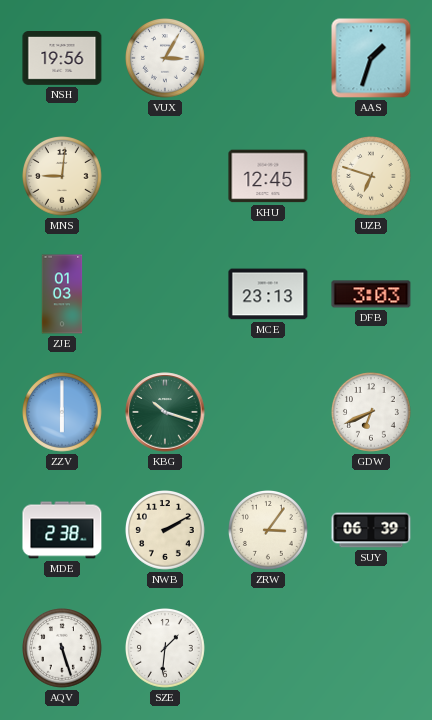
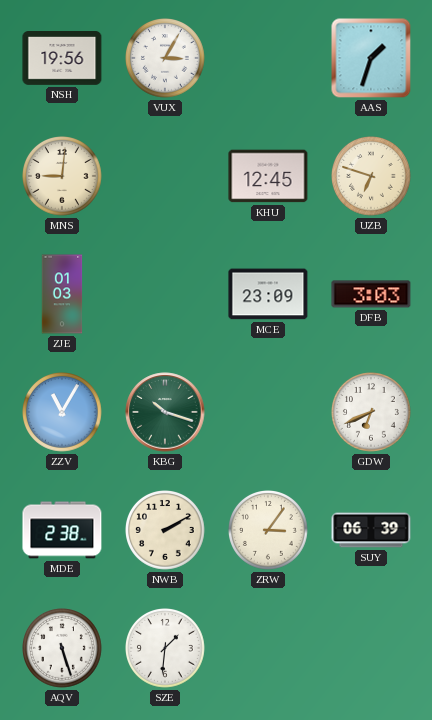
MCE: 23:13 -> 23:09
ZZV: 6:00 -> 11:05
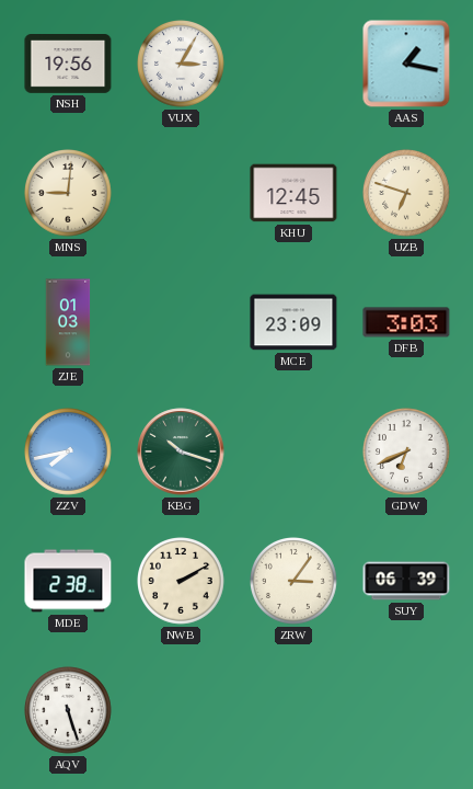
AAS: 1:33 -> 1:17
ZZV: 11:05 -> 7:43
SZE: 1:31 -> none
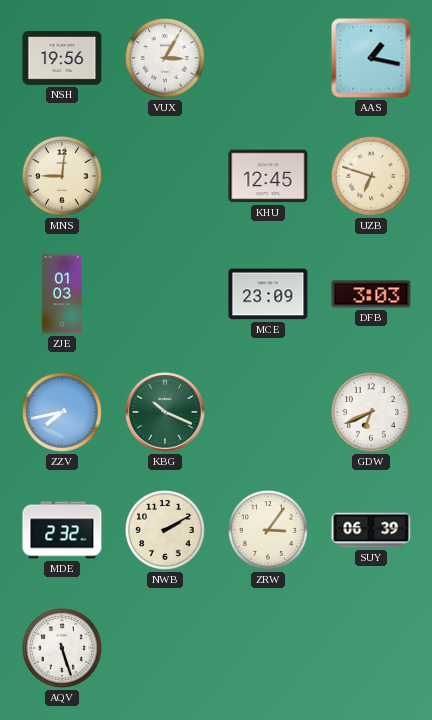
KBG: 10:18 -> 10:19
MDE: 2:38 -> 2:32
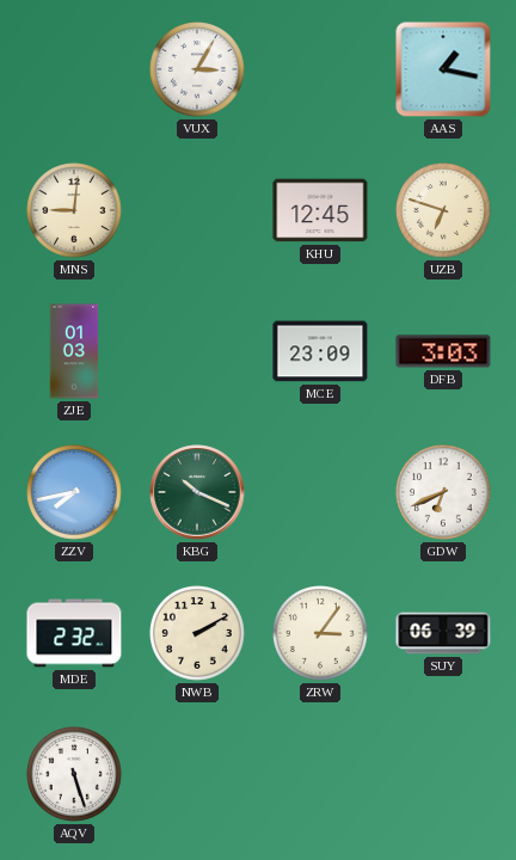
NSH: 19:56 -> none
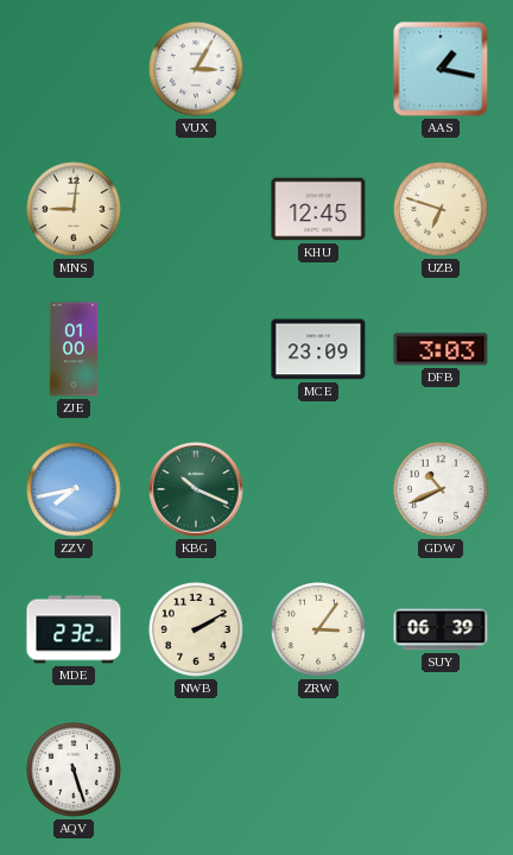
ZJE: 01:03 -> 01:00
GDW: 6:41 -> 10:41
